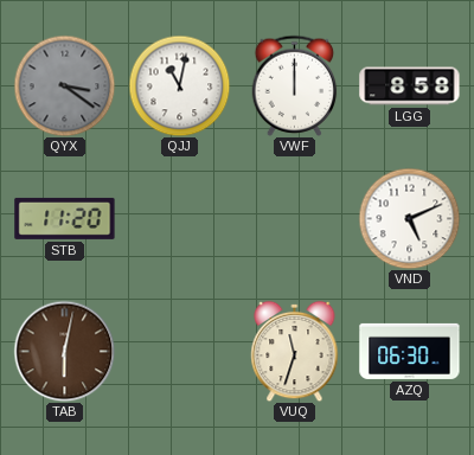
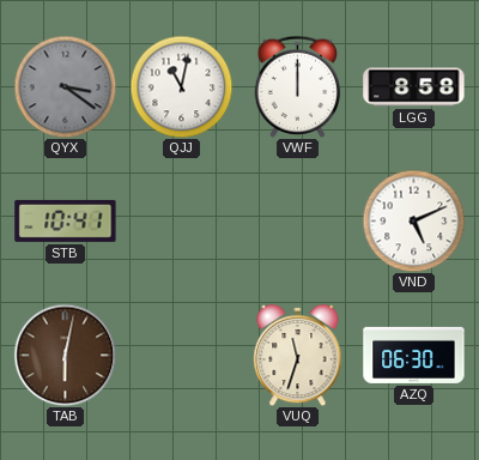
STB: 11:20 -> 10:41
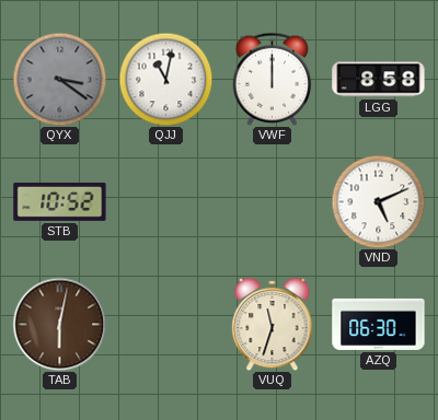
STB: 10:41 -> 10:52
